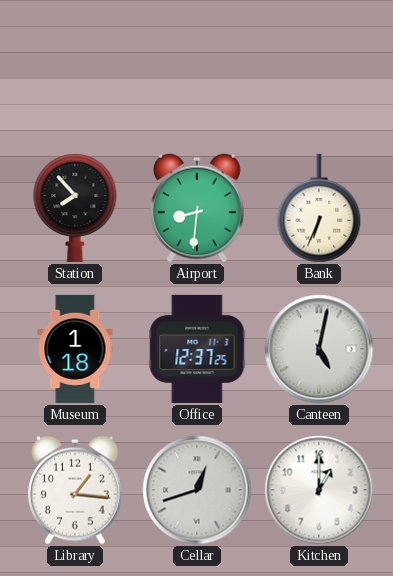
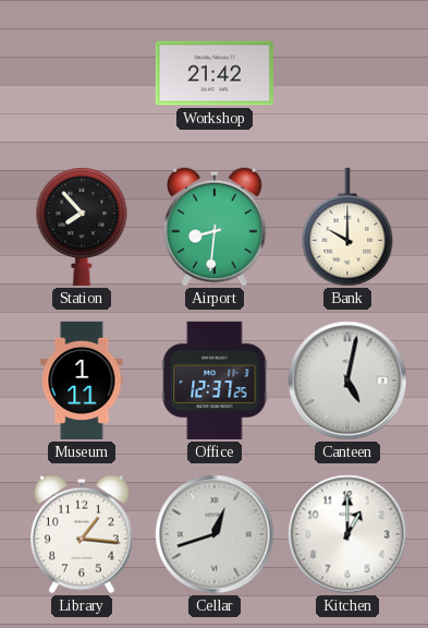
Workshop: none -> 21:42
Bank: 6:34 -> 10:00
Museum: 1:18 -> 1:11
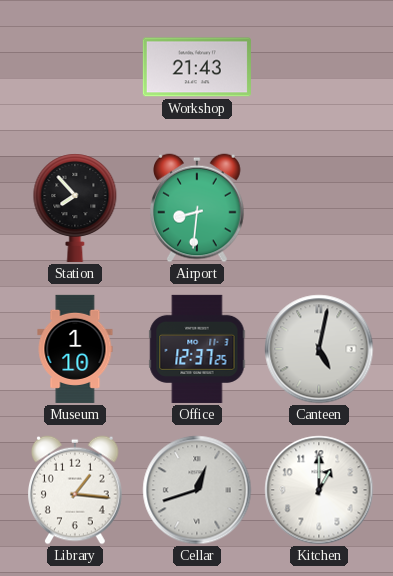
Workshop: 21:42 -> 21:43
Bank: 10:00 -> none
Museum: 1:11 -> 1:10
